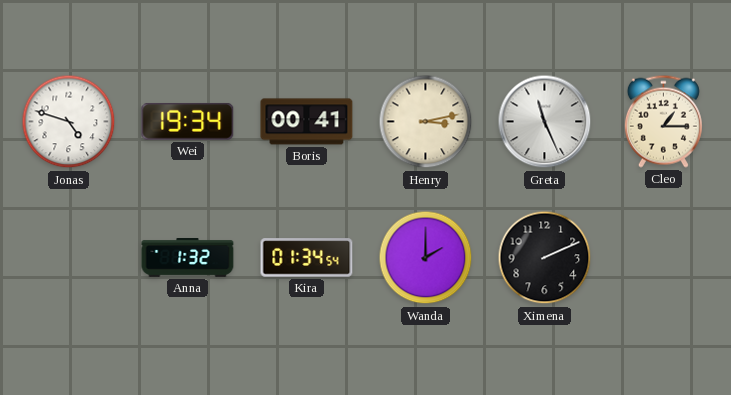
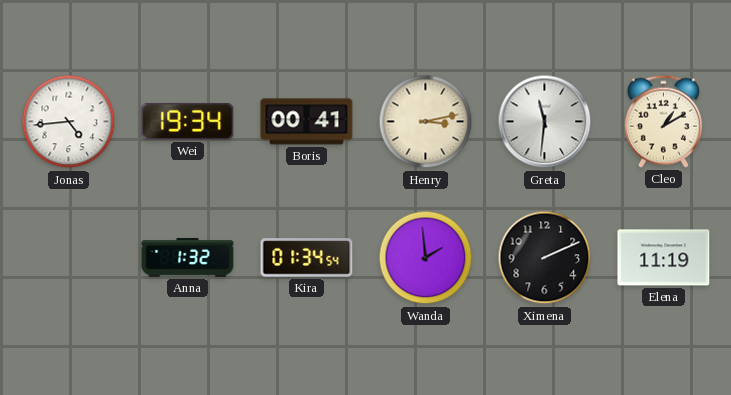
Jonas: 4:48 -> 4:44
Greta: 11:26 -> 11:31
Cleo: 1:15 -> 1:10
Wanda: 2:00 -> 1:59
Elena: none -> 11:19
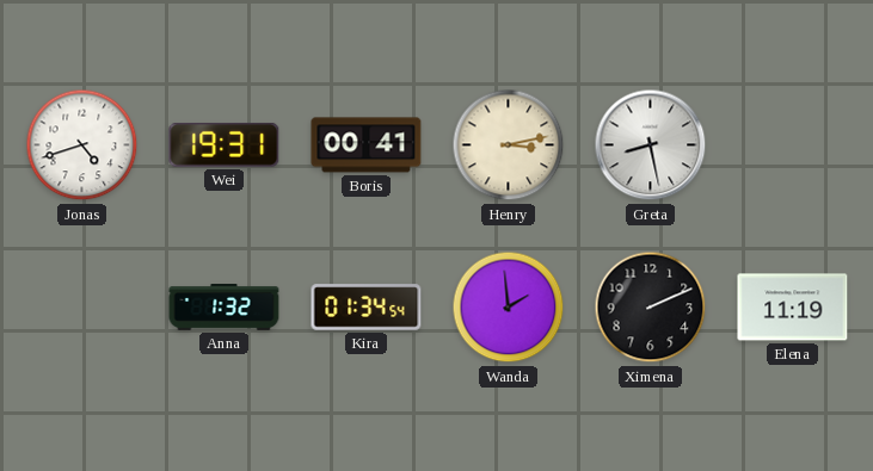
Jonas: 4:44 -> 4:42
Wei: 19:34 -> 19:31
Greta: 11:31 -> 8:28
Cleo: 1:10 -> none
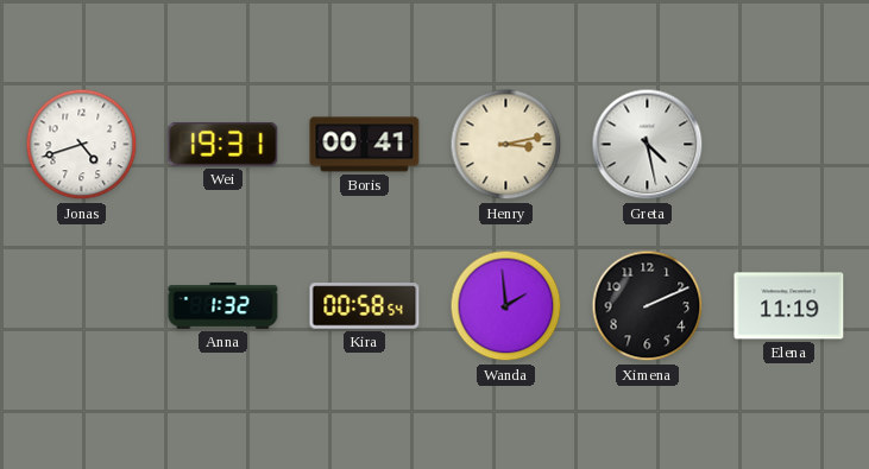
Greta: 8:28 -> 4:28
Kira: 01:34 -> 00:58
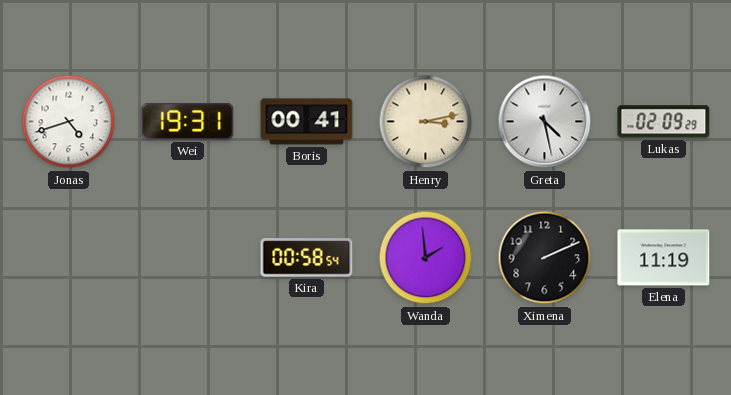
Lukas: none -> 02:09
Anna: 1:32 -> none
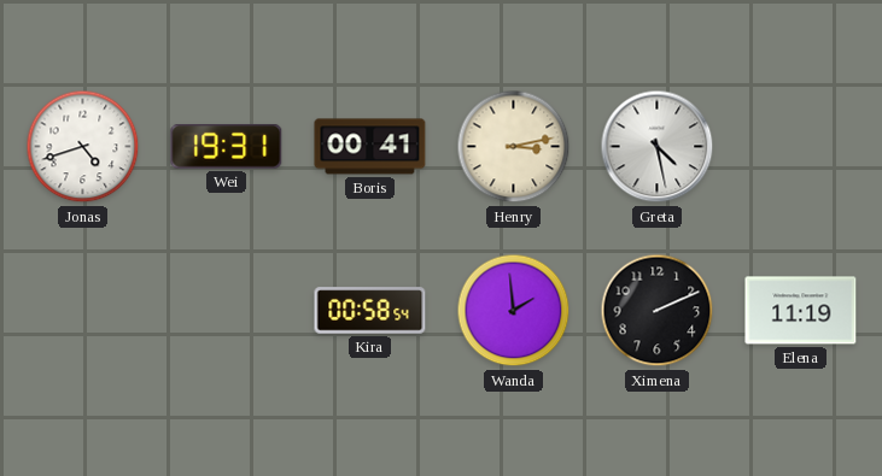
Lukas: 02:09 -> none
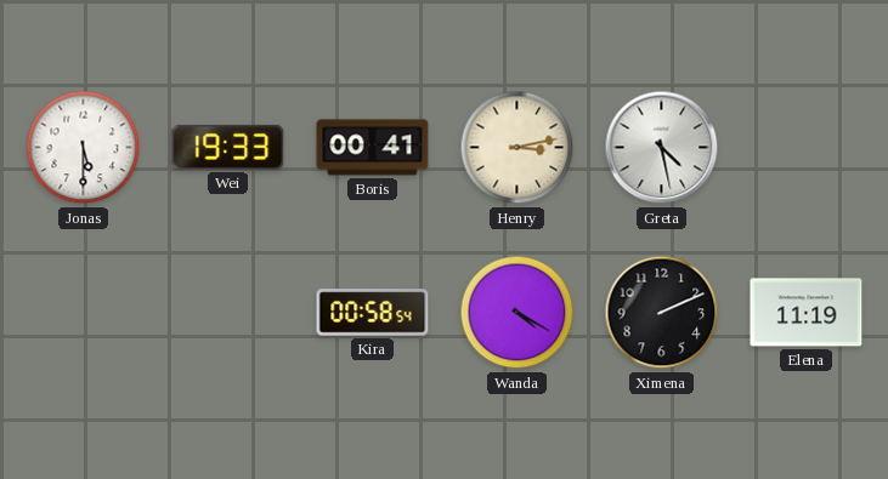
Jonas: 4:42 -> 5:30
Wei: 19:31 -> 19:33
Wanda: 1:59 -> 4:20
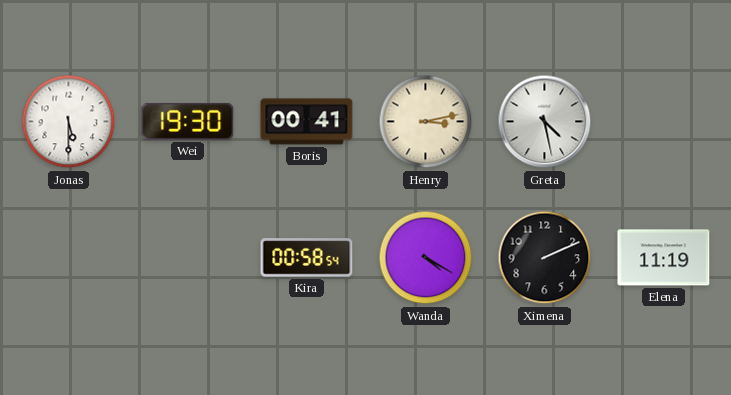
Wei: 19:33 -> 19:30
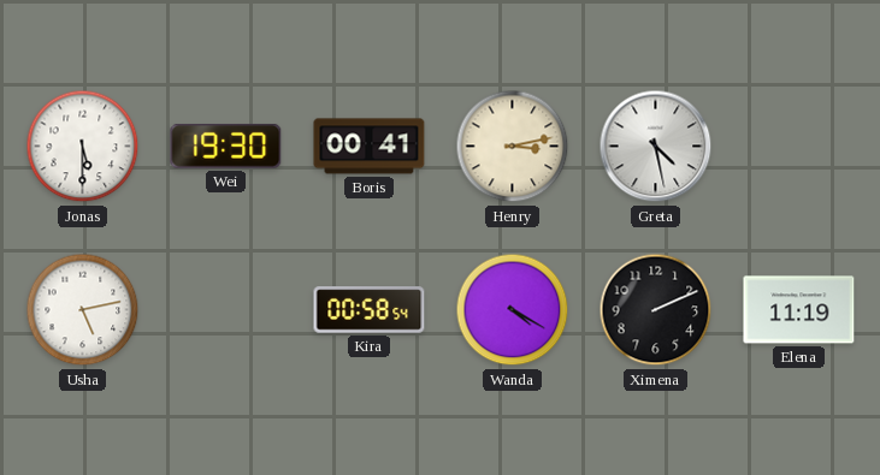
Usha: none -> 5:13
